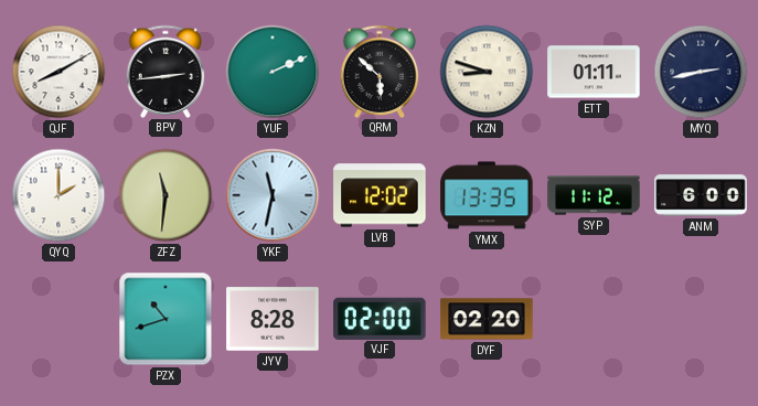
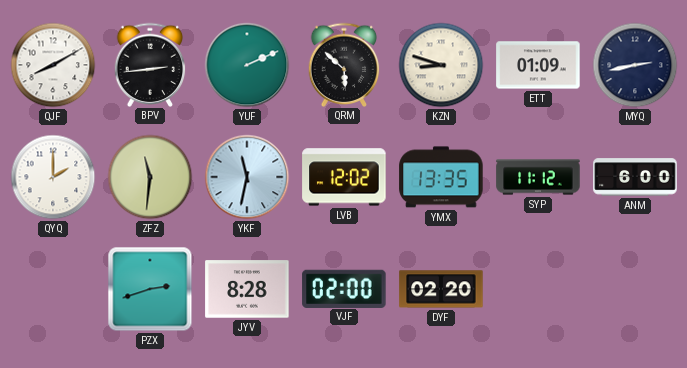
ETT: 01:11 -> 01:09
PZX: 10:42 -> 2:42
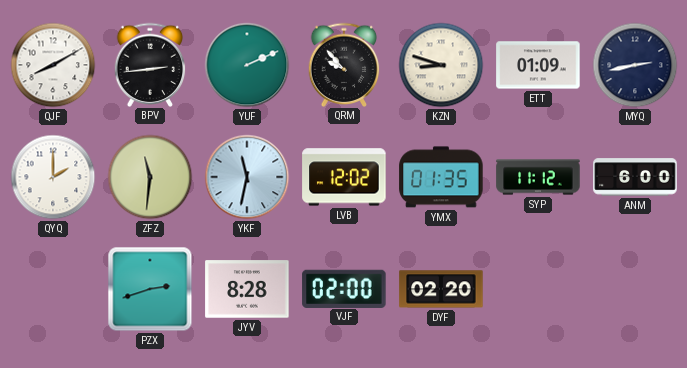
QRM: 5:52 -> 9:53
YMX: 13:35 -> 01:35
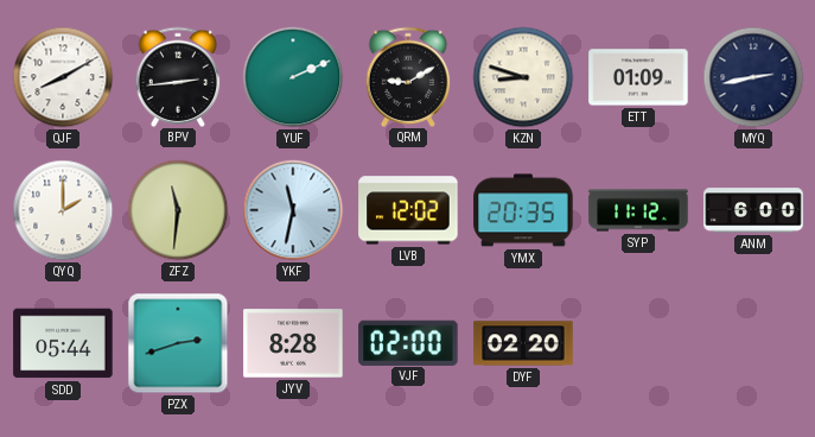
QRM: 9:53 -> 9:10
YMX: 01:35 -> 20:35
SDD: none -> 05:44
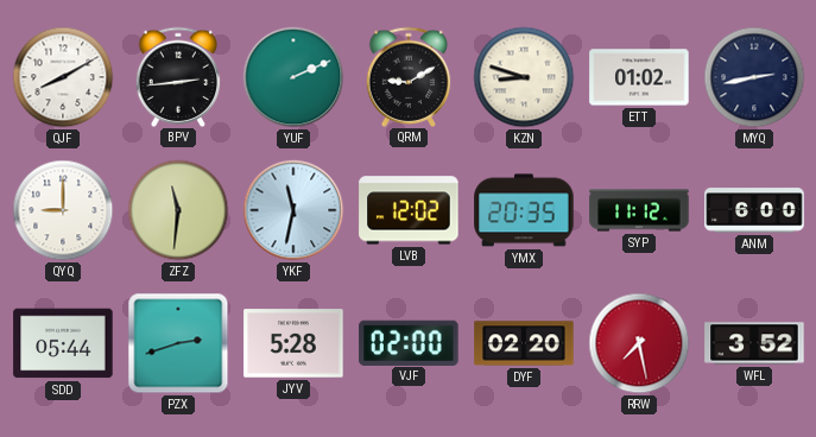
ETT: 01:09 -> 01:02
QYQ: 2:00 -> 9:00
JYV: 8:28 -> 5:28
RRW: none -> 7:28
WFL: none -> 3:52
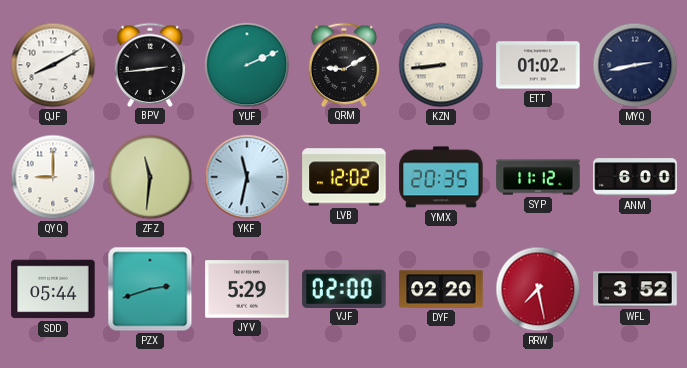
KZN: 8:48 -> 8:44
JYV: 5:28 -> 5:29
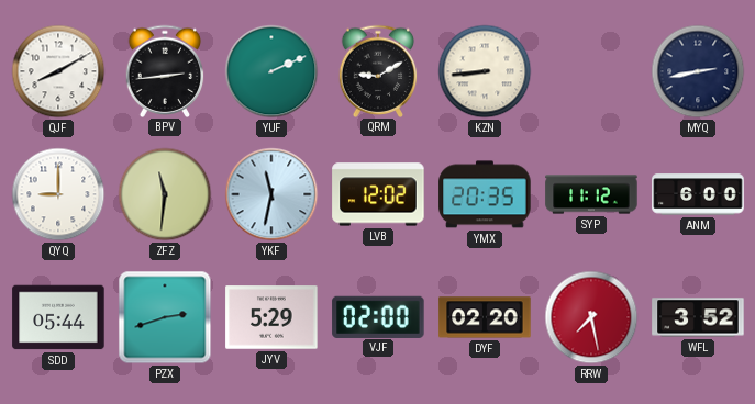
ETT: 01:02 -> none
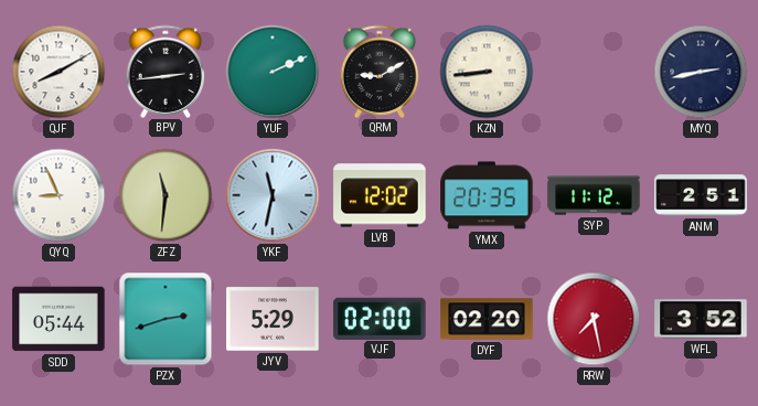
QYQ: 9:00 -> 8:56
ANM: 6:00 -> 2:51
